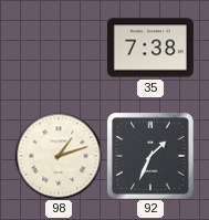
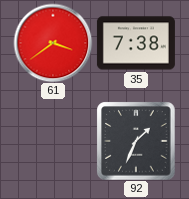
61: none -> 3:39
98: 1:12 -> none
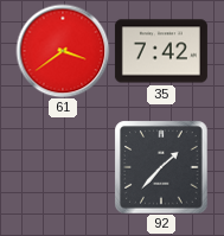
35: 7:38 -> 7:42
92: 1:34 -> 1:37
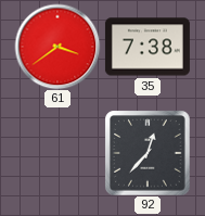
35: 7:42 -> 7:38
92: 1:37 -> 12:37
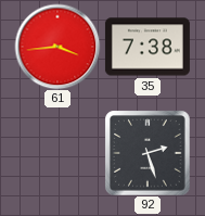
61: 3:39 -> 3:44
92: 12:37 -> 2:27
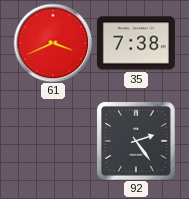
61: 3:44 -> 3:41
92: 2:27 -> 2:24
